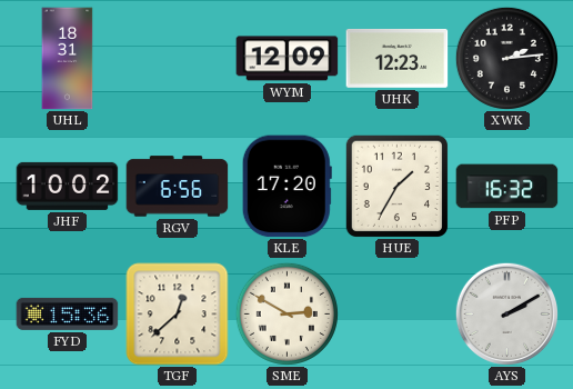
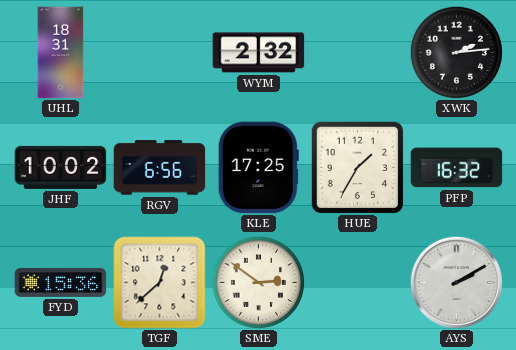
WYM: 12:09 -> 2:32
UHK: 12:23 -> none
KLE: 17:20 -> 17:25
SME: 2:50 -> 2:51
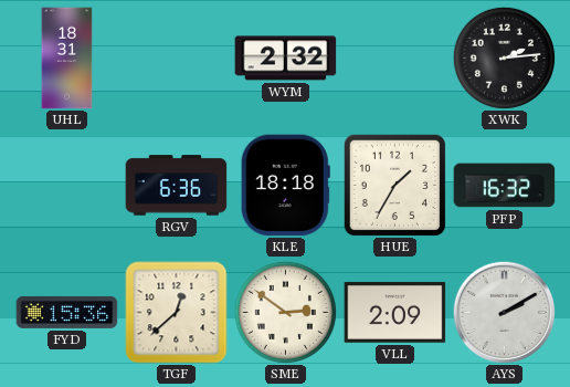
JHF: 10:02 -> none
RGV: 6:56 -> 6:36
KLE: 17:25 -> 18:18
VLL: none -> 2:09
